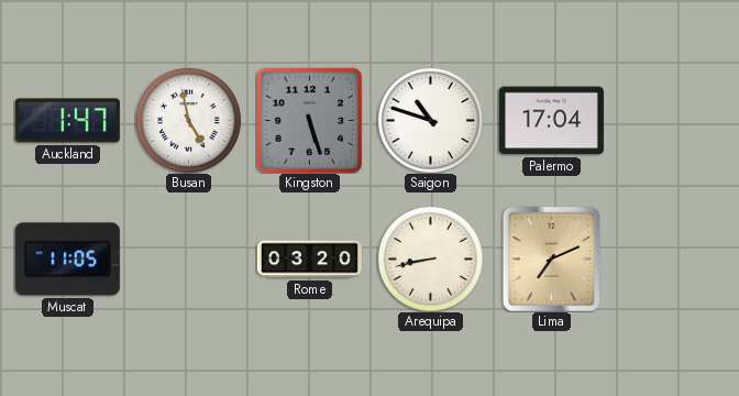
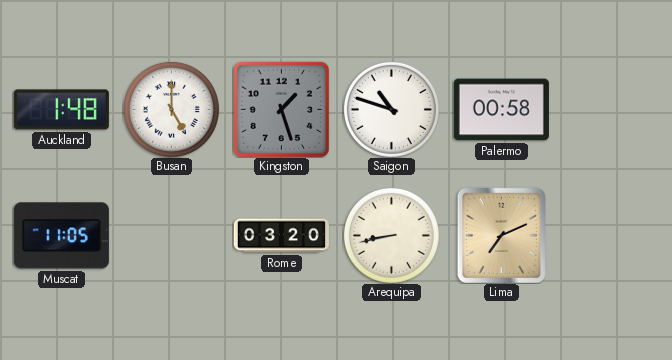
Auckland: 1:47 -> 1:48
Busan: 4:58 -> 5:00
Kingston: 5:27 -> 1:27
Palermo: 17:04 -> 00:58
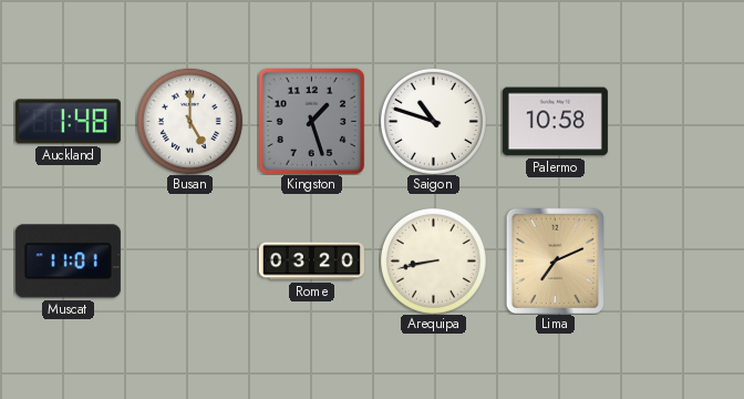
Palermo: 00:58 -> 10:58
Muscat: 11:05 -> 11:01
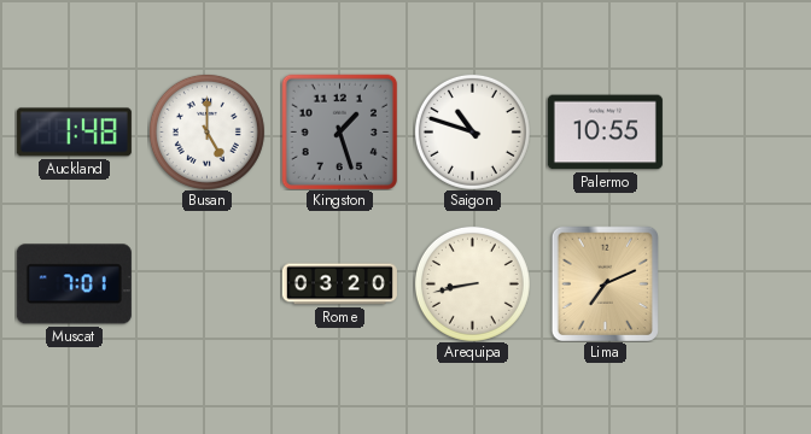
Palermo: 10:58 -> 10:55
Muscat: 11:01 -> 7:01
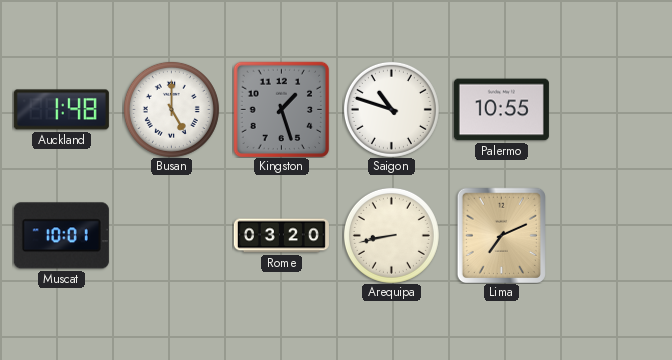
Muscat: 7:01 -> 10:01
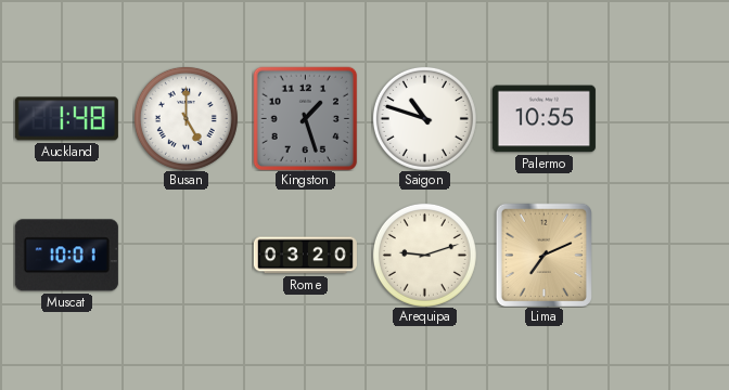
Arequipa: 8:43 -> 9:12
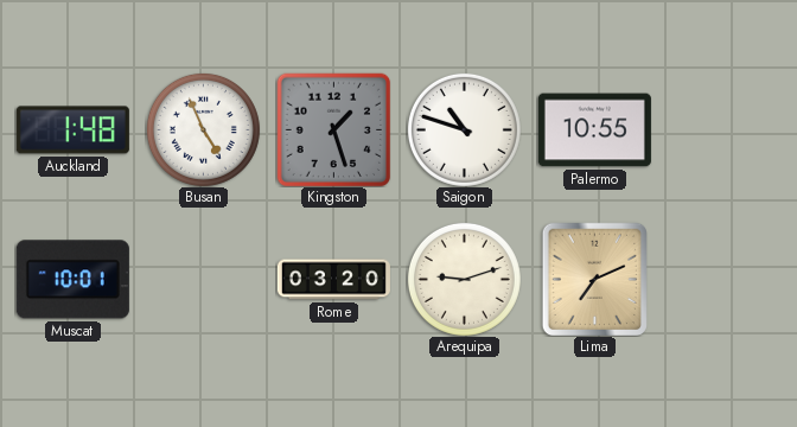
Busan: 5:00 -> 4:56
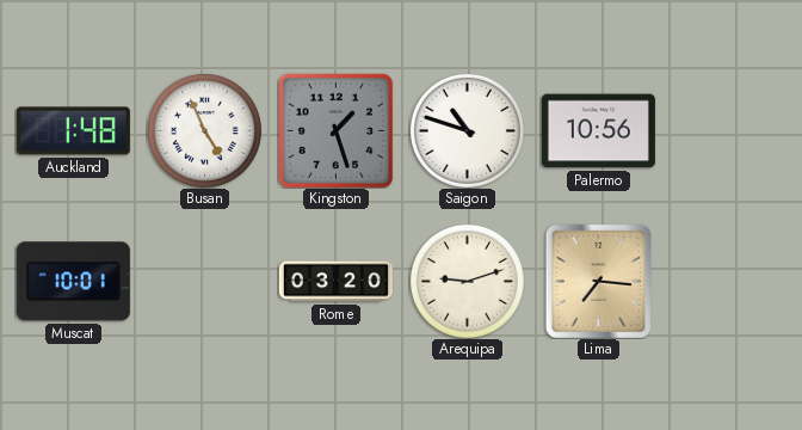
Palermo: 10:55 -> 10:56
Lima: 7:11 -> 7:16
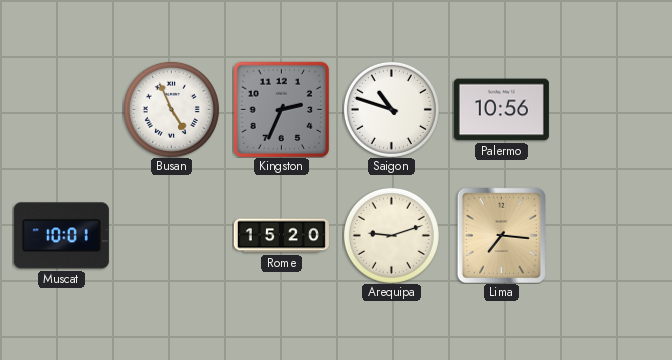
Auckland: 1:48 -> none
Kingston: 1:27 -> 2:34
Rome: 03:20 -> 15:20
